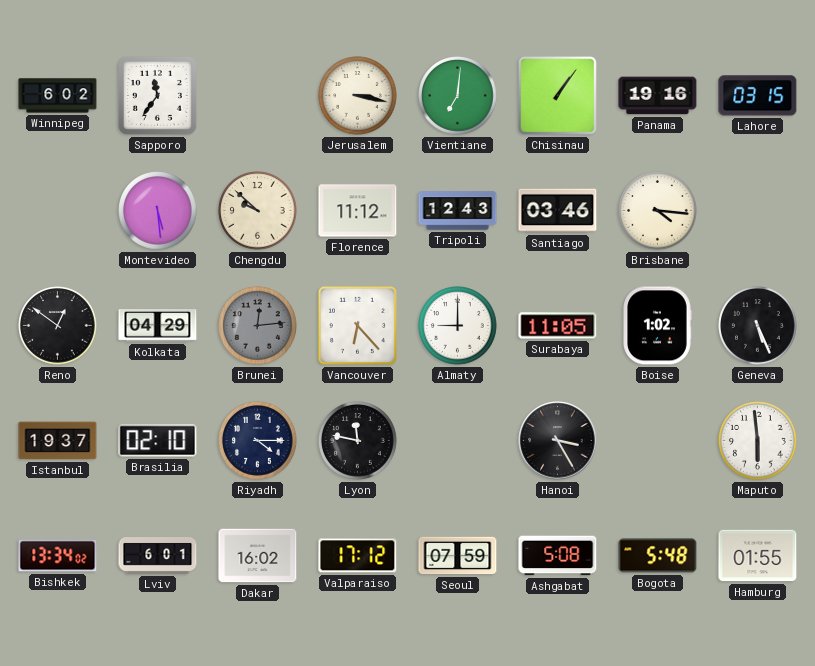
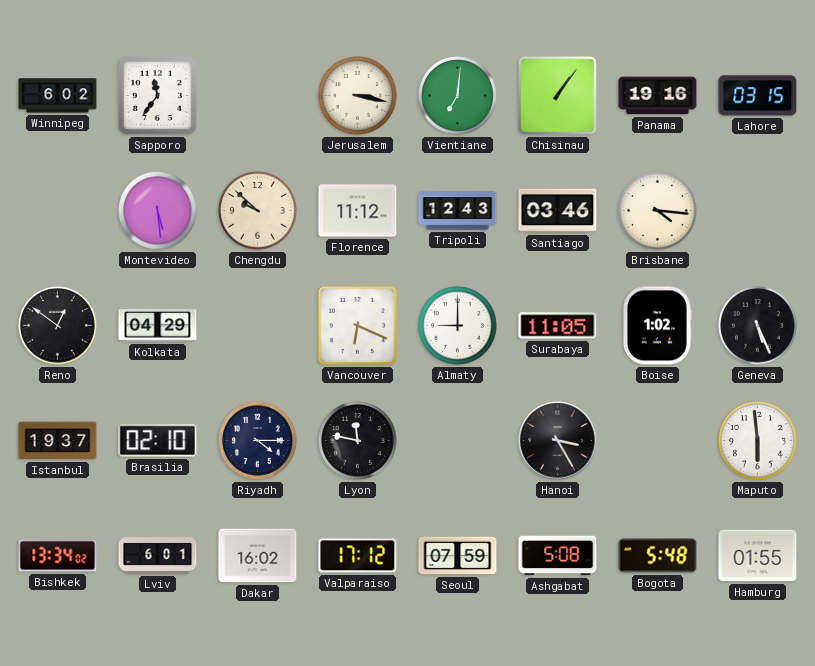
Brunei: 12:14 -> none
Vancouver: 6:23 -> 6:19
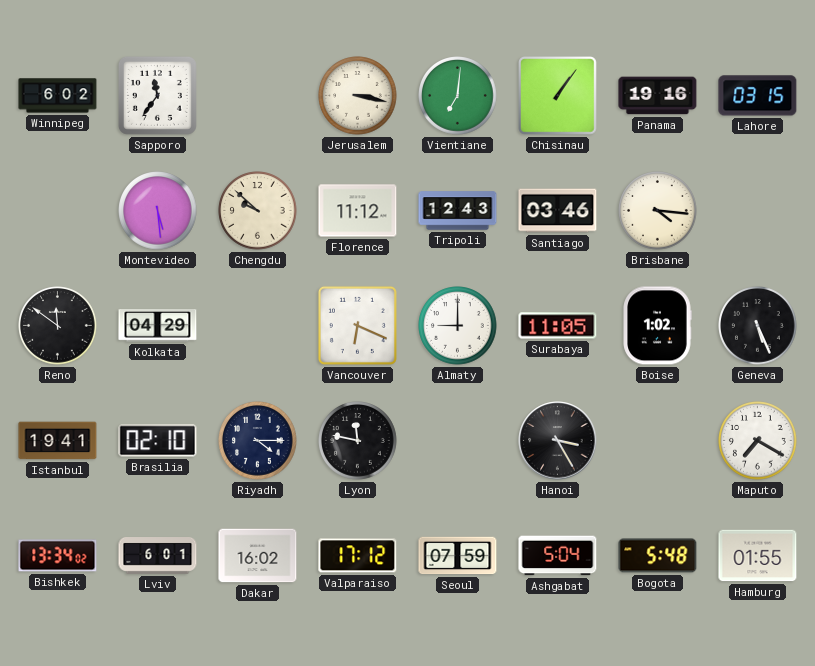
Reno: 12:51 -> 11:51
Istanbul: 19:37 -> 19:41
Maputo: 5:59 -> 7:20
Ashgabat: 5:08 -> 5:04
